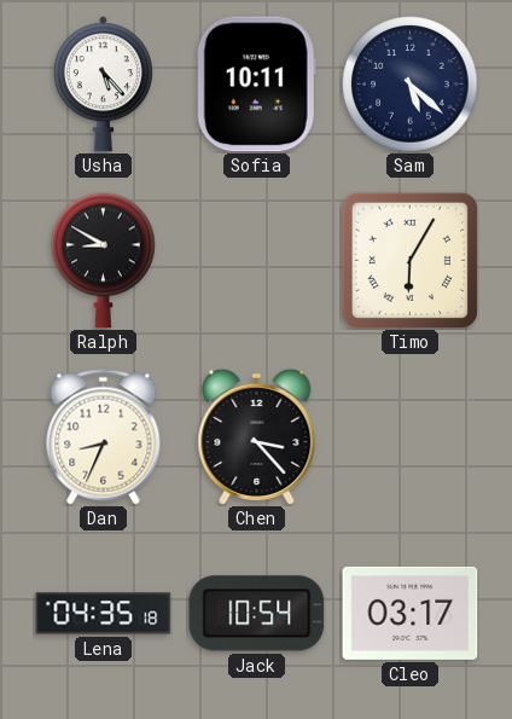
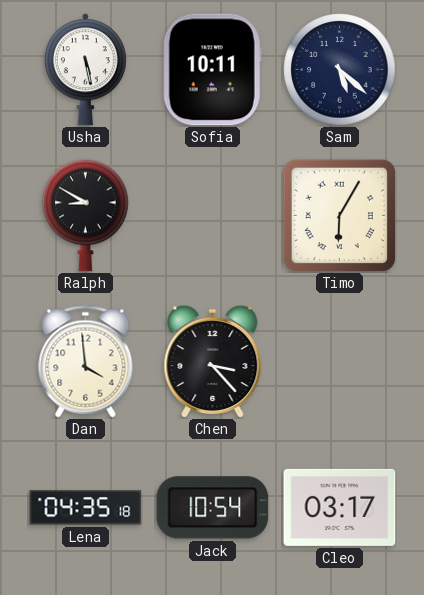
Usha: 5:23 -> 5:28
Dan: 8:34 -> 3:59
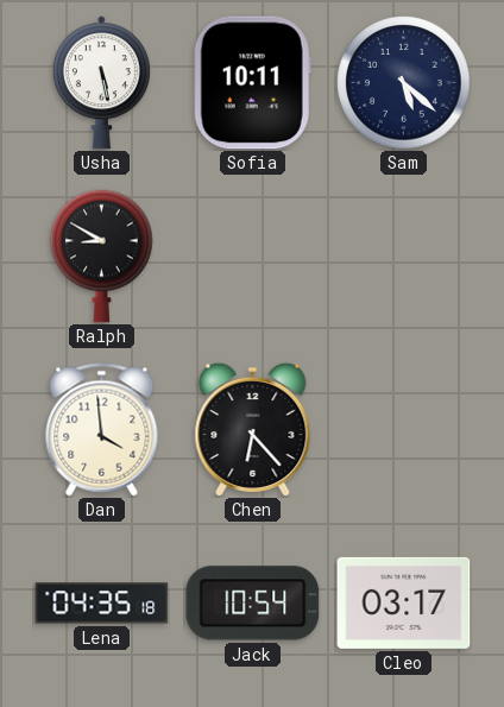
Timo: 6:05 -> none
Chen: 3:23 -> 6:23
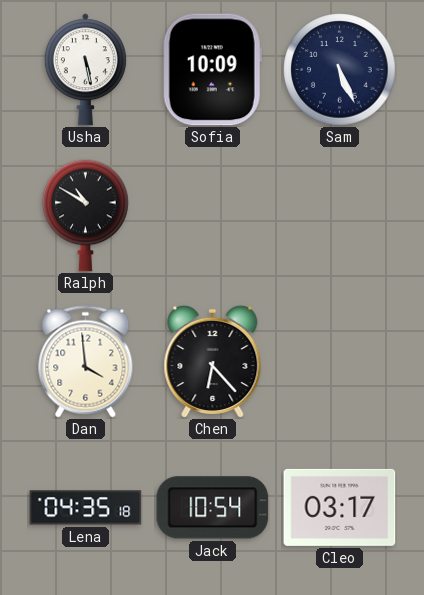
Sofia: 10:11 -> 10:09
Sam: 5:22 -> 5:26
Ralph: 8:50 -> 10:50
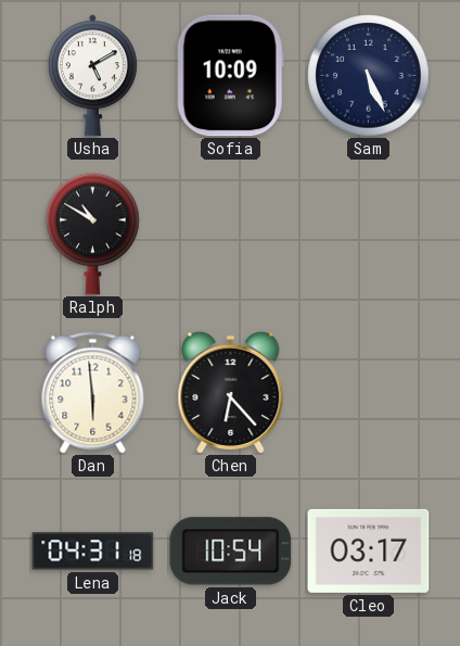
Usha: 5:28 -> 5:10
Dan: 3:59 -> 5:59
Lena: 04:35 -> 04:31
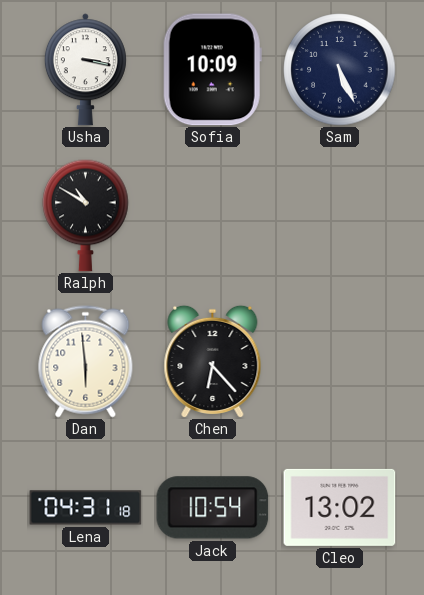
Usha: 5:10 -> 3:17
Cleo: 03:17 -> 13:02
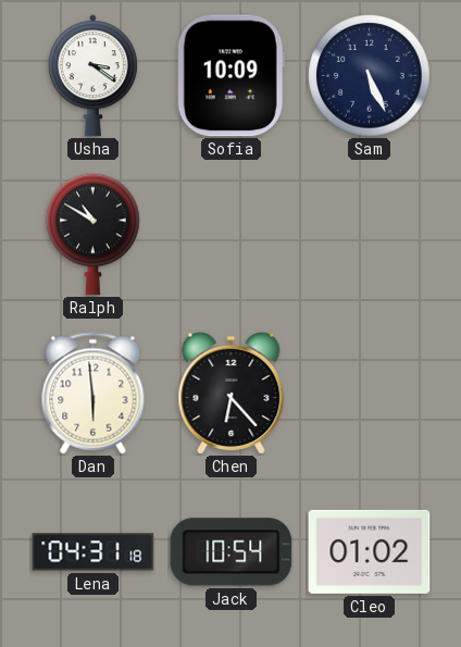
Usha: 3:17 -> 3:21
Cleo: 13:02 -> 01:02
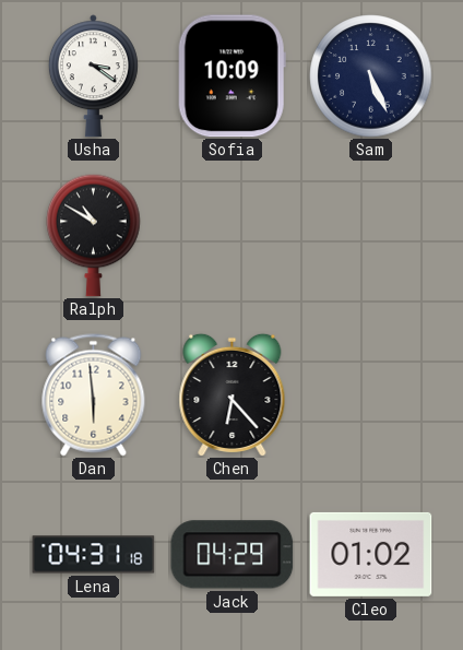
Jack: 10:54 -> 04:29
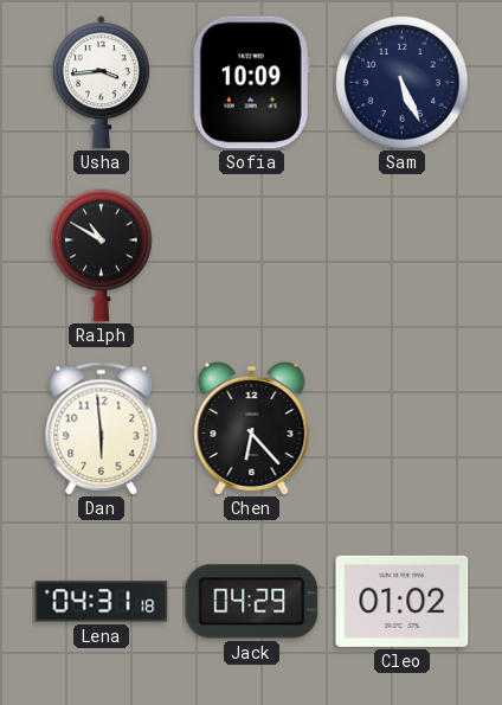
Usha: 3:21 -> 3:44
